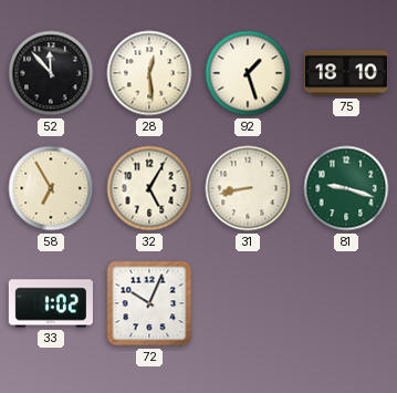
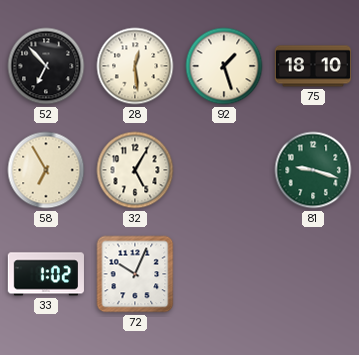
52: 11:53 -> 6:53
31: 8:43 -> none
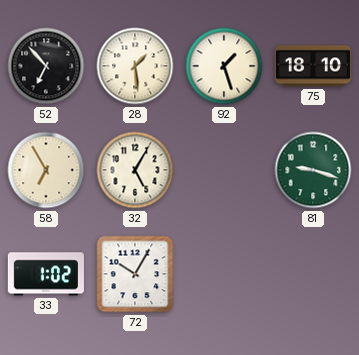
28: 12:29 -> 1:29
72: 10:04 -> 10:05
